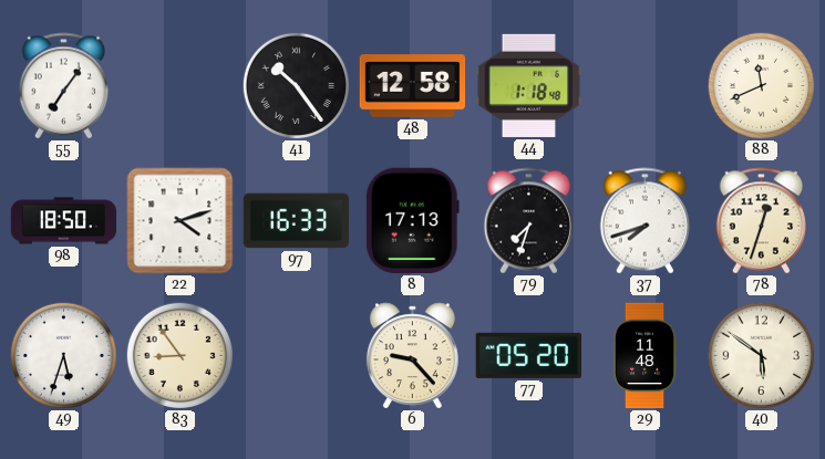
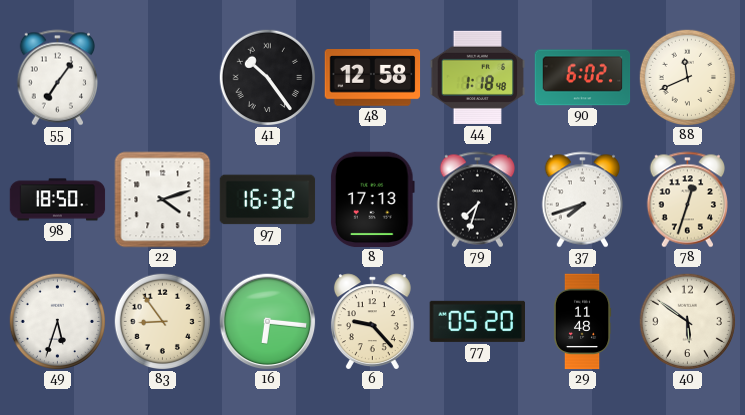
90: none -> 6:02
97: 16:33 -> 16:32
16: none -> 6:16
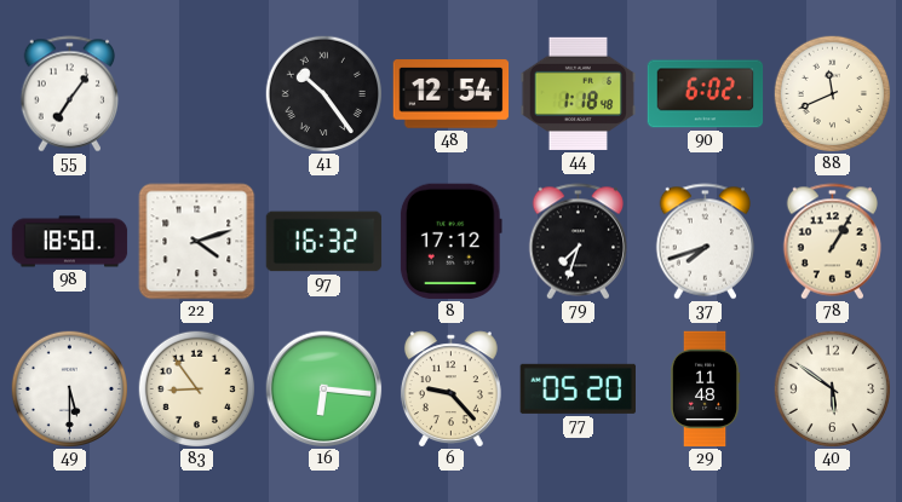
48: 12:58 -> 12:54
8: 17:13 -> 17:12
78: 12:33 -> 1:05
49: 5:33 -> 5:30
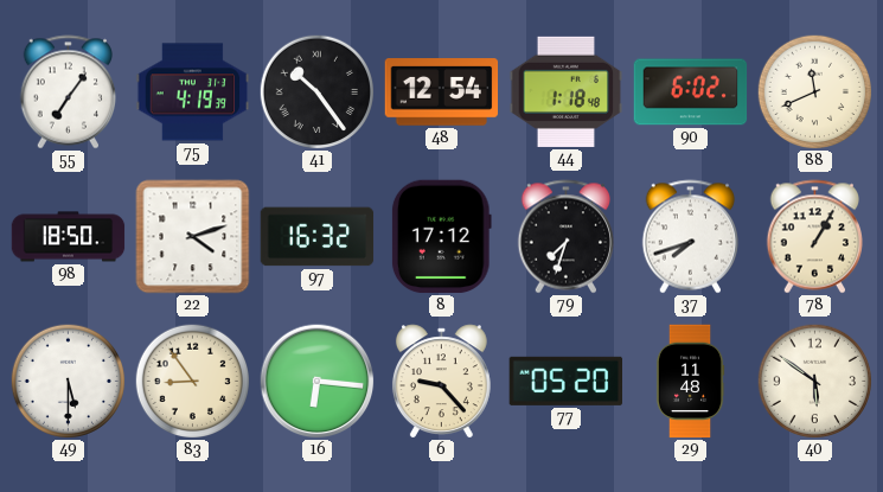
75: none -> 4:19
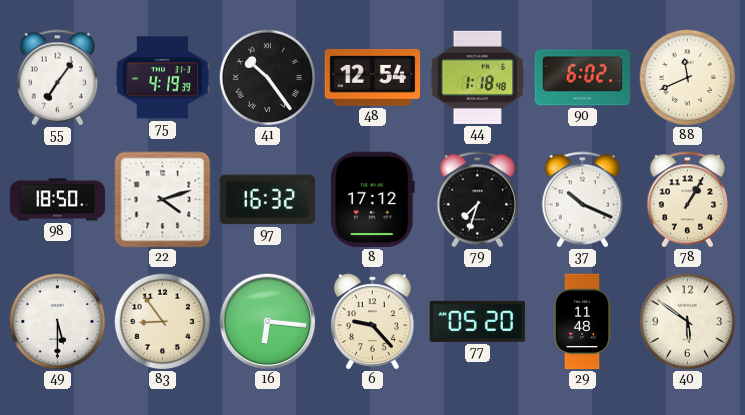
37: 7:42 -> 10:19
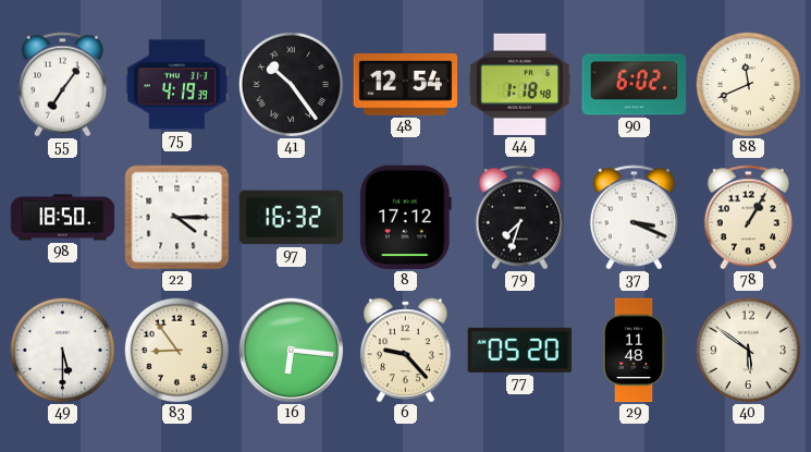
22: 4:12 -> 4:15
37: 10:19 -> 3:19
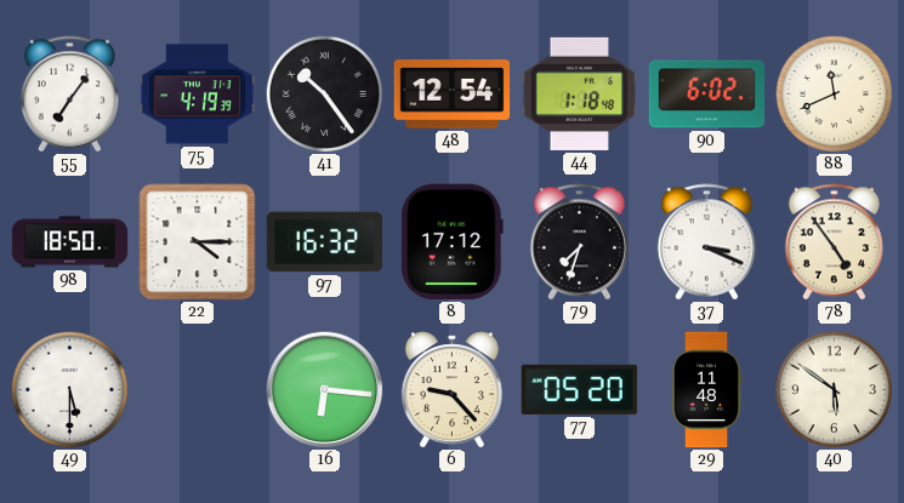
78: 1:05 -> 4:54
83: 8:54 -> none
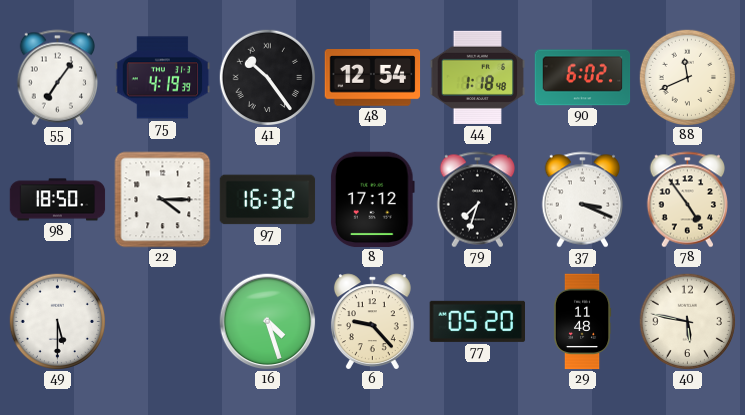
16: 6:16 -> 4:27
40: 5:51 -> 5:47
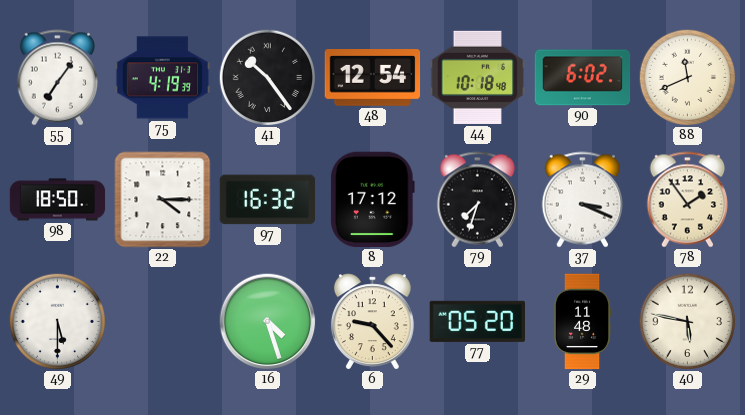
44: 1:18 -> 10:18
78: 4:54 -> 1:54
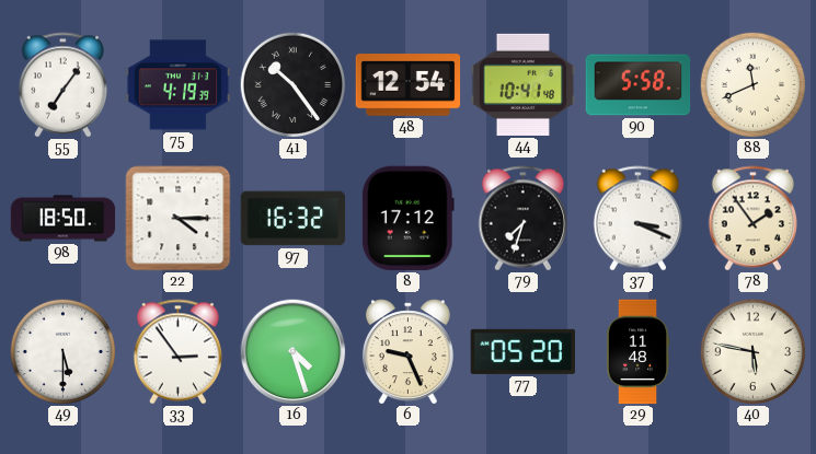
44: 10:18 -> 10:41
90: 6:02 -> 5:58
33: none -> 2:54
6: 9:23 -> 9:26
